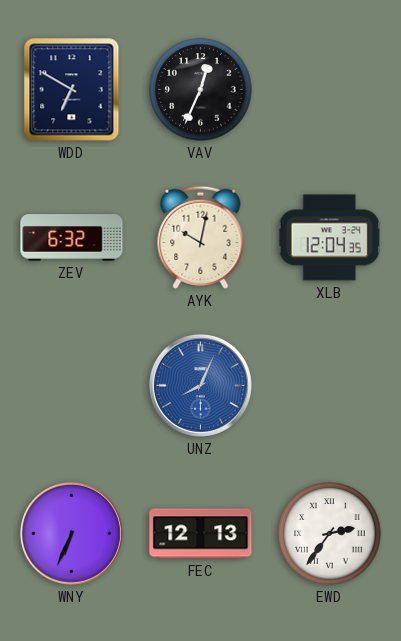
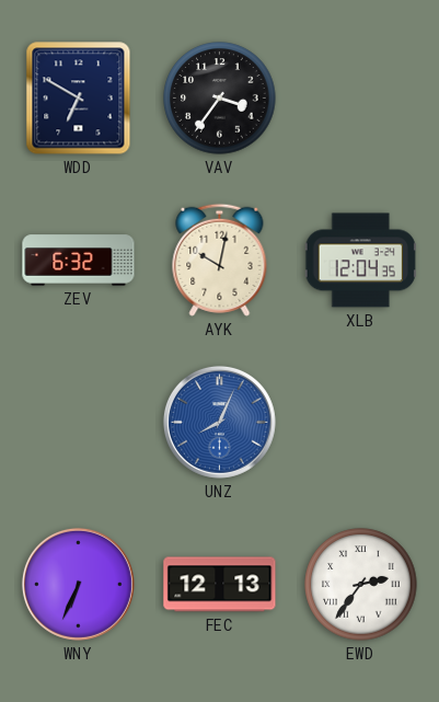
VAV: 12:34 -> 3:36
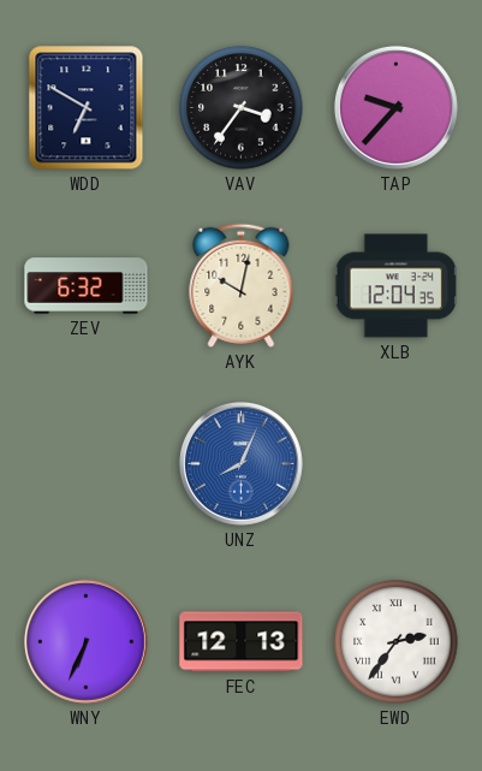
TAP: none -> 9:37
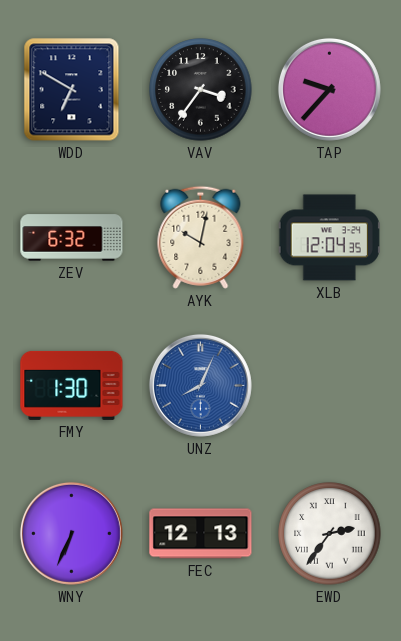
FMY: none -> 1:30
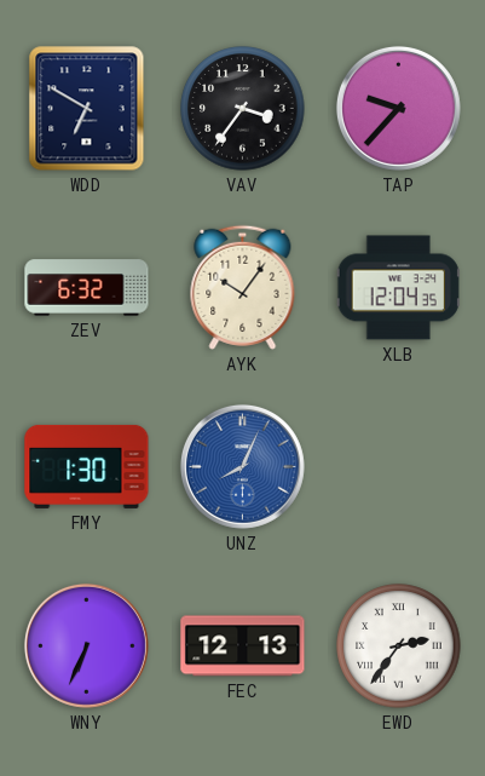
AYK: 10:02 -> 10:06
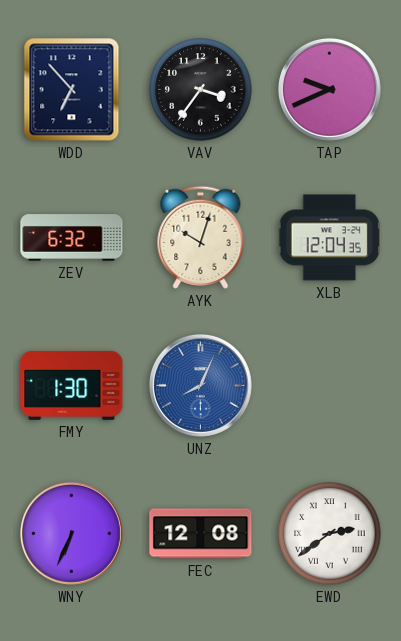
WDD: 6:50 -> 6:53
TAP: 9:37 -> 9:41
AYK: 10:06 -> 10:03
FEC: 12:13 -> 12:08
EWD: 2:36 -> 2:39
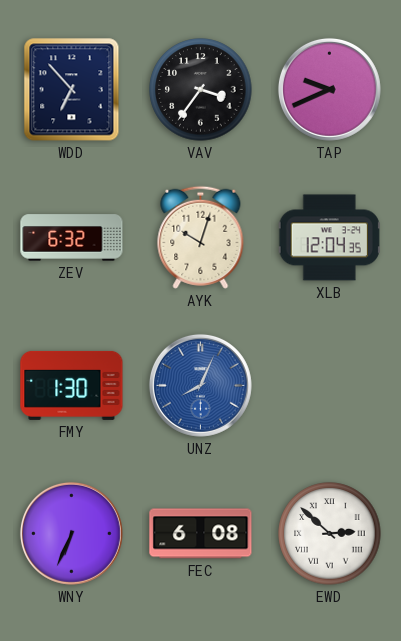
FEC: 12:08 -> 6:08
EWD: 2:39 -> 2:52
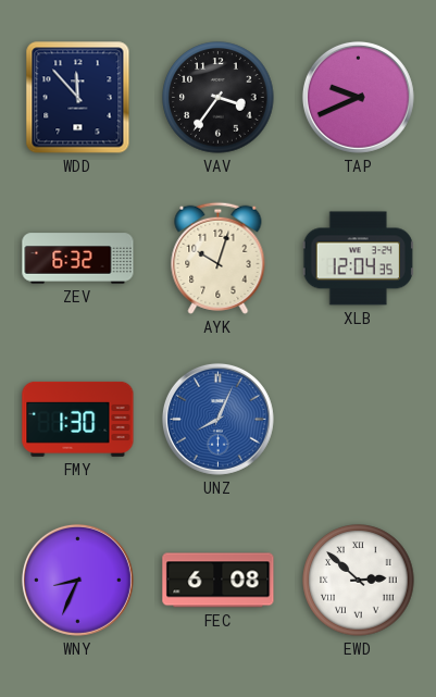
WDD: 6:53 -> 11:53
WNY: 6:34 -> 8:34
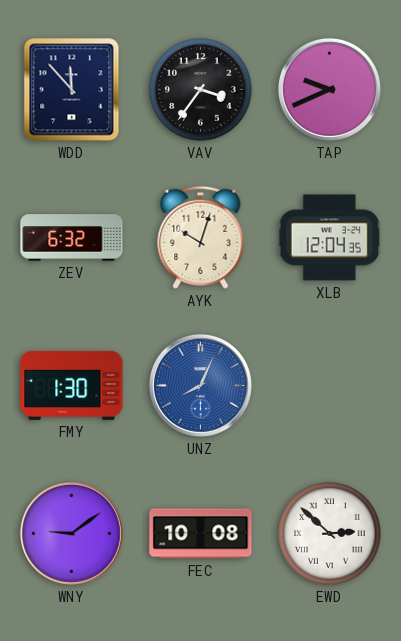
WNY: 8:34 -> 9:09
FEC: 6:08 -> 10:08
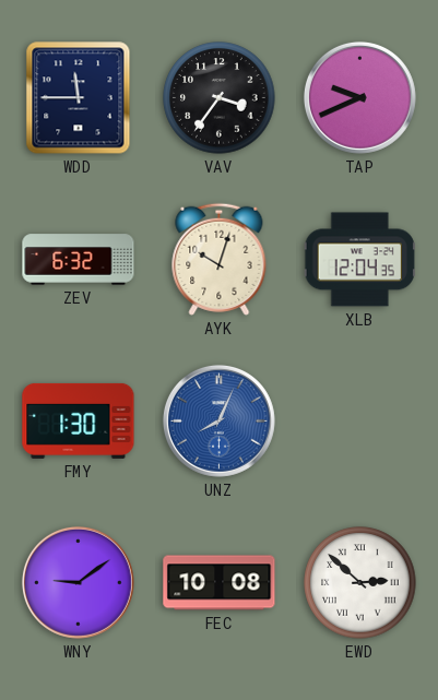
WDD: 11:53 -> 11:45
